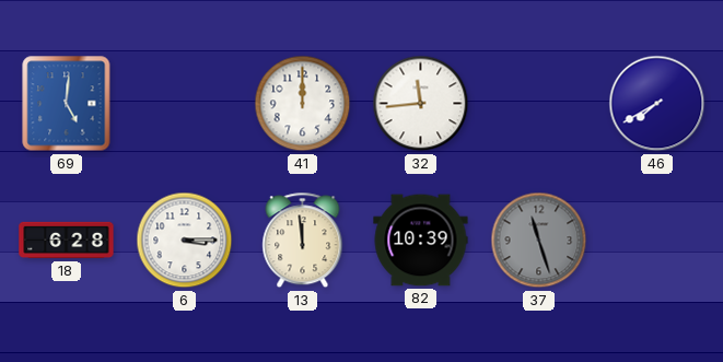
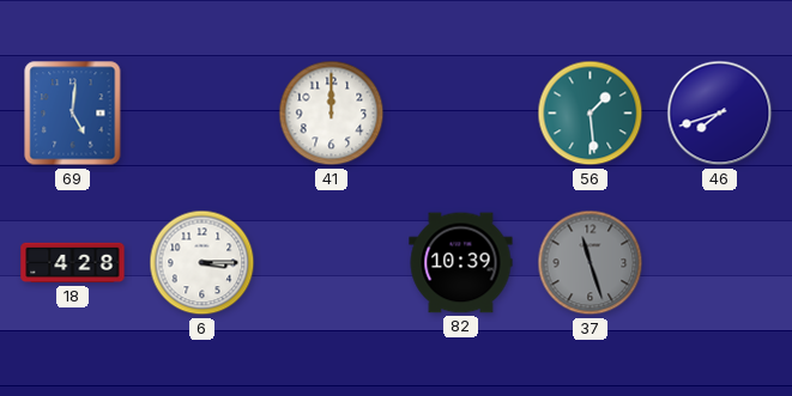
32: 11:44 -> none
56: none -> 1:29
46: 7:40 -> 7:42
18: 6:28 -> 4:28
13: 11:59 -> none
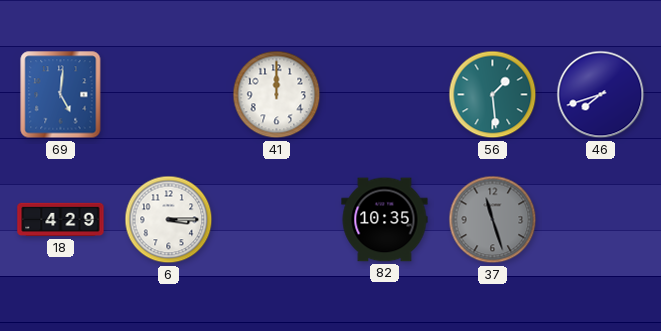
18: 4:28 -> 4:29
82: 10:39 -> 10:35
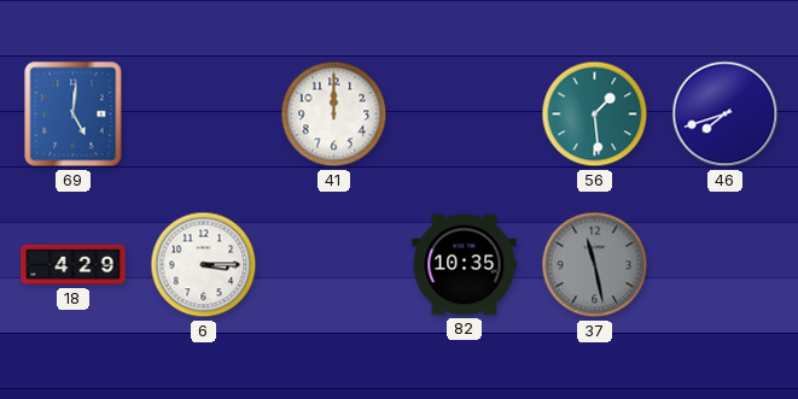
37: 11:27 -> 11:28
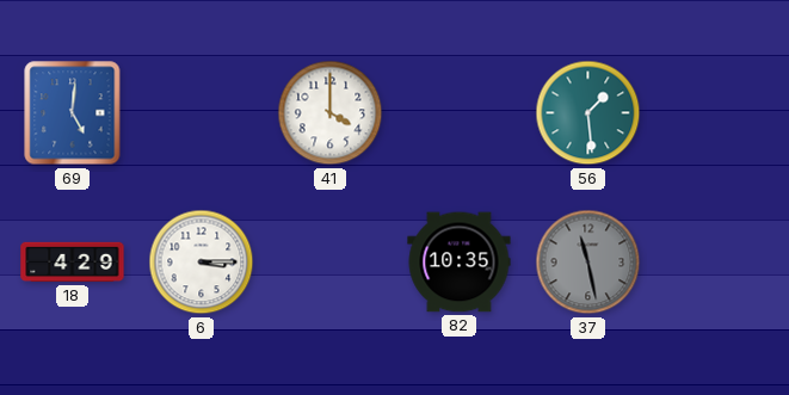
41: 12:00 -> 4:00
46: 7:42 -> none
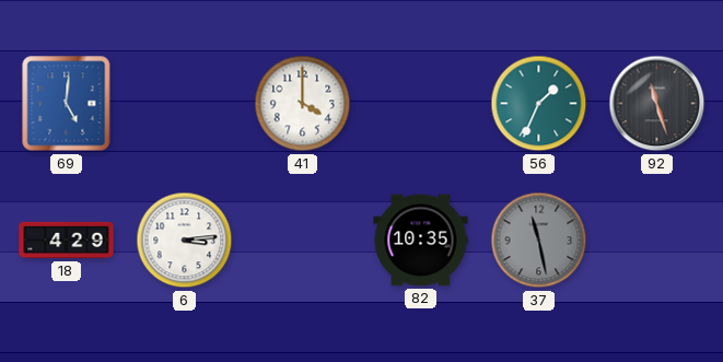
56: 1:29 -> 1:34
92: none -> 11:27
6: 3:15 -> 3:14
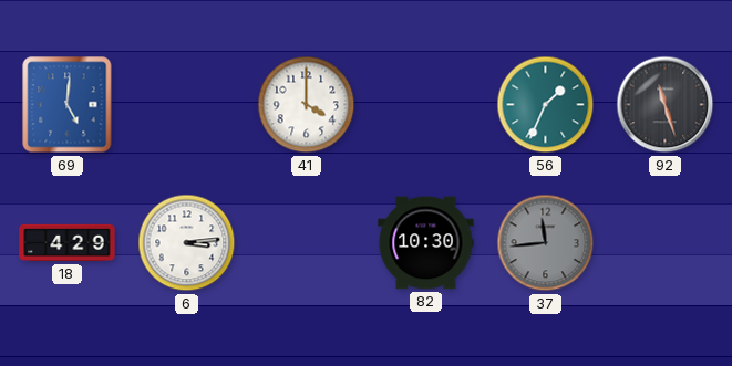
82: 10:35 -> 10:30
37: 11:28 -> 11:44
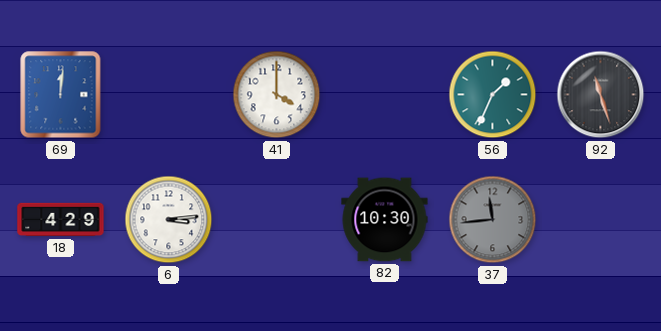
69: 5:01 -> 12:01
